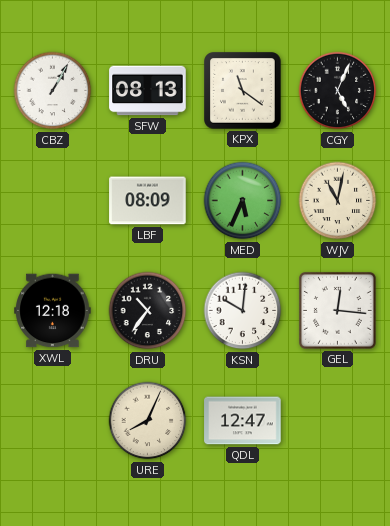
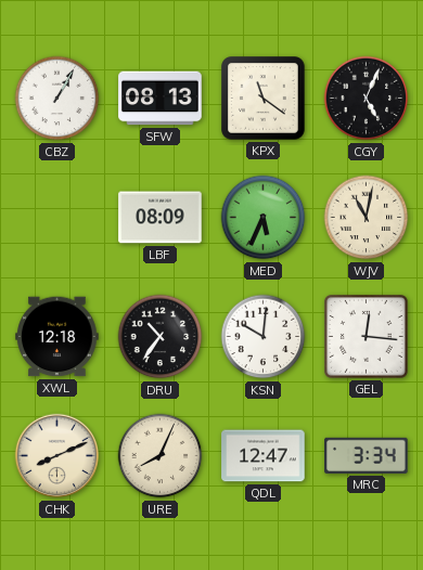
CHK: none -> 8:11
MRC: none -> 3:34
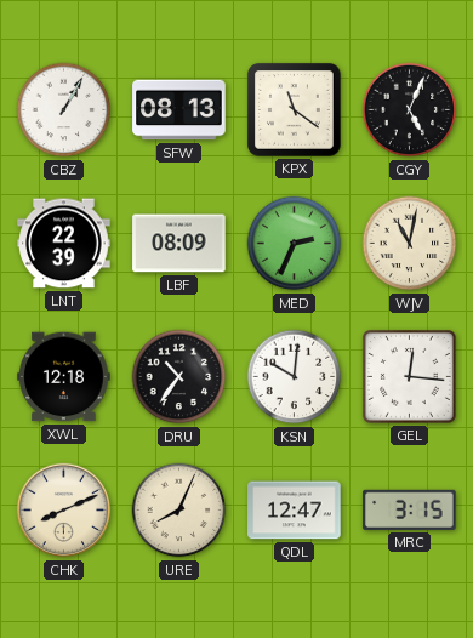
LNT: none -> 22:39
MED: 5:34 -> 2:34
MRC: 3:34 -> 3:15
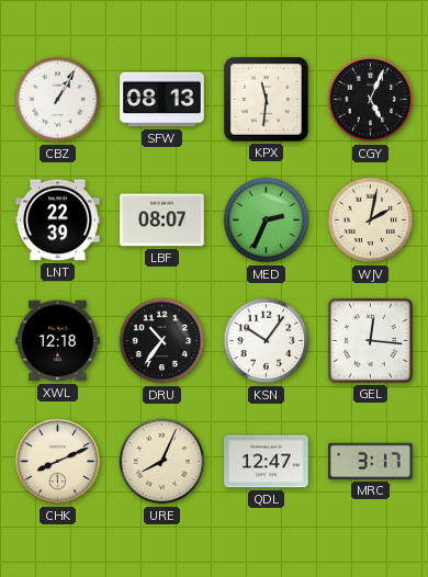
KPX: 11:21 -> 11:31
LBF: 08:09 -> 08:07
WJV: 11:02 -> 2:02
KSN: 10:01 -> 10:06
MRC: 3:15 -> 3:17
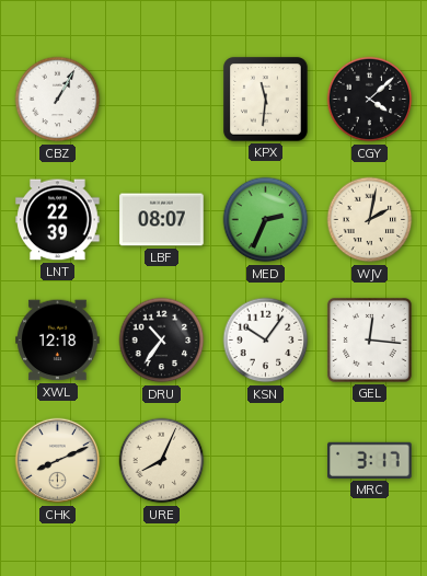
SFW: 08:13 -> none
CGY: 5:04 -> 4:08
QDL: 12:47 -> none
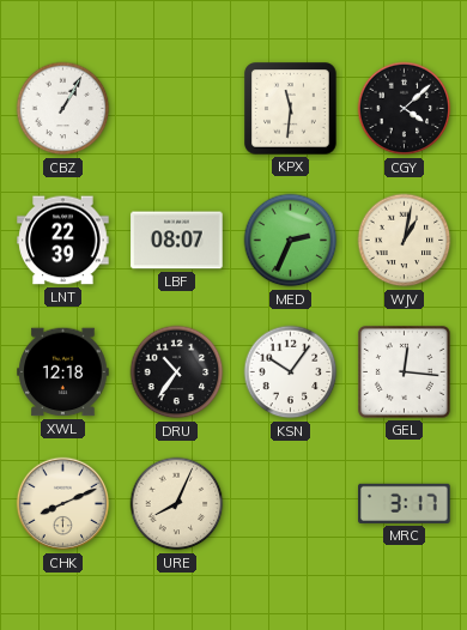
WJV: 2:02 -> 1:02
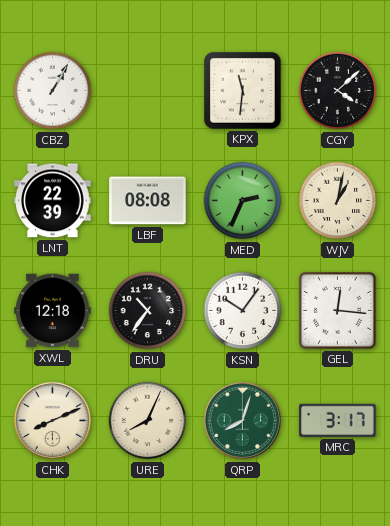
LBF: 08:07 -> 08:08
QRP: none -> 8:03
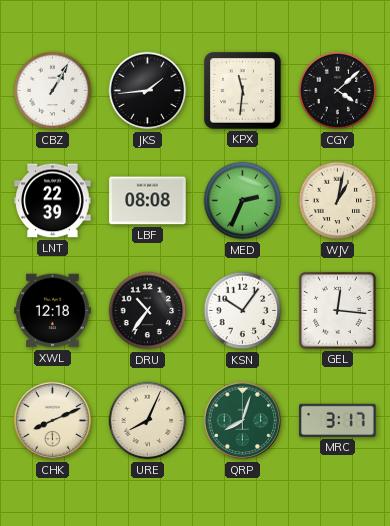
JKS: none -> 1:44
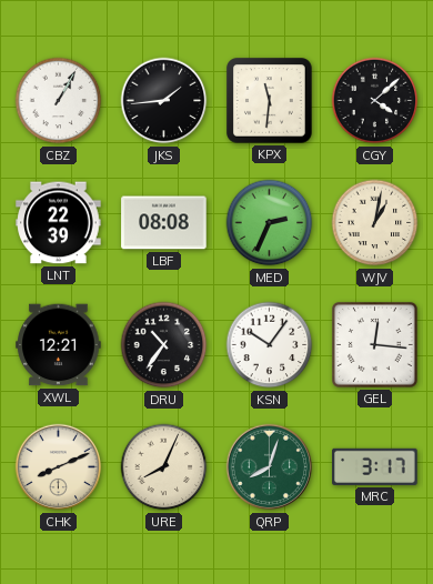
XWL: 12:18 -> 12:21
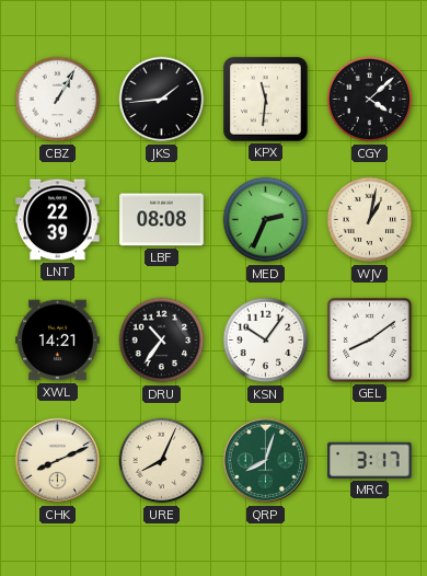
XWL: 12:21 -> 14:21
GEL: 12:16 -> 8:09
